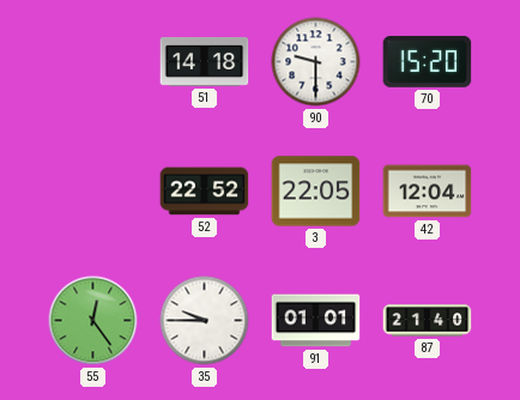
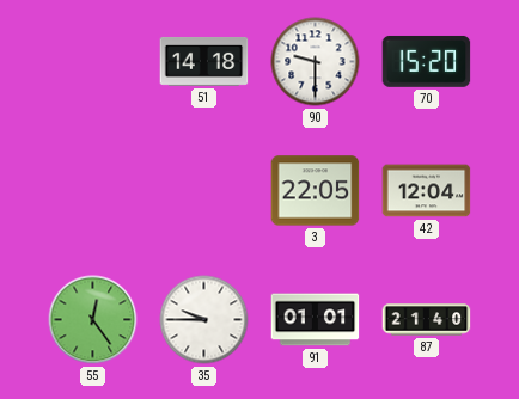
52: 22:52 -> none
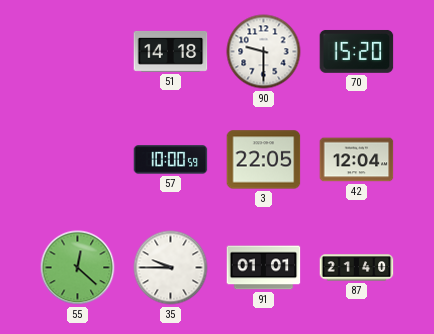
57: none -> 10:00
55: 12:24 -> 12:22
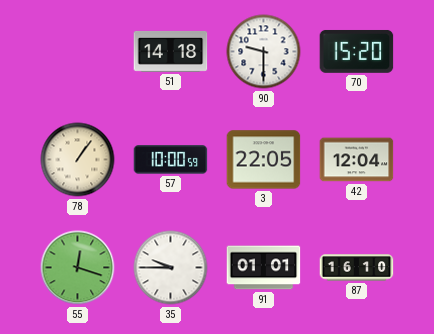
78: none -> 1:06
55: 12:22 -> 12:18
87: 21:40 -> 16:10
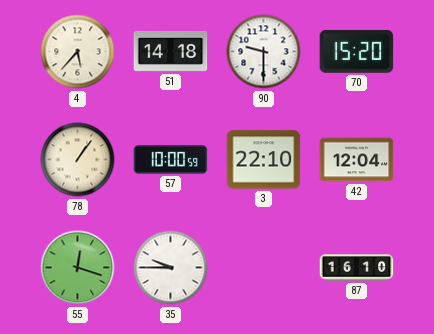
4: none -> 5:37
3: 22:05 -> 22:10
91: 01:01 -> none
